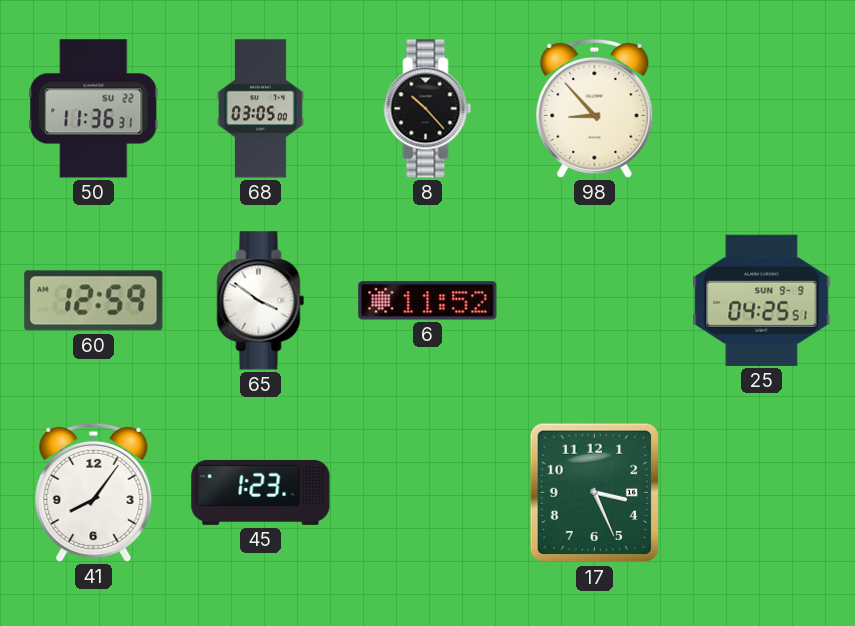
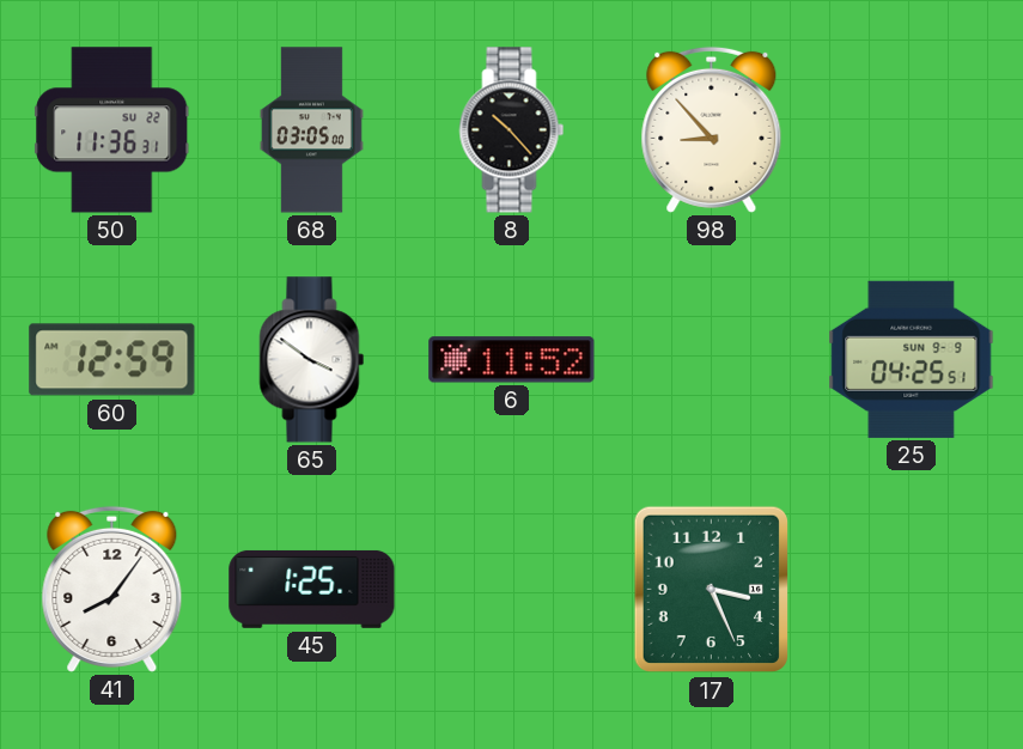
45: 1:23 -> 1:25
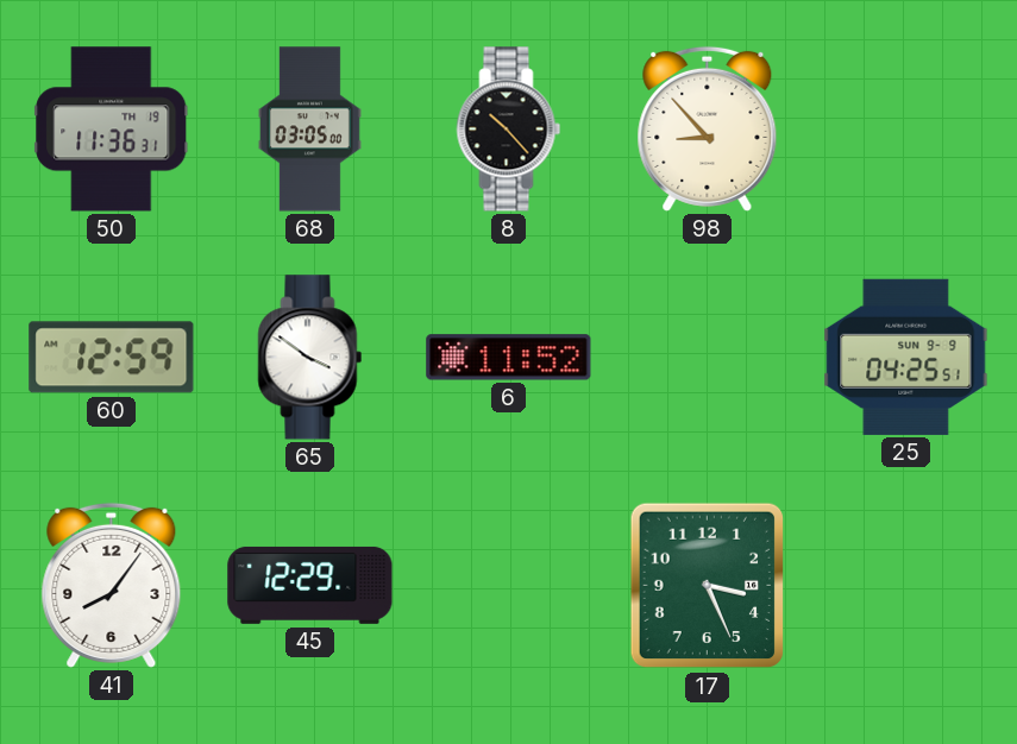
50 date: SU 22 -> TH 19
45: 1:25 -> 12:29
